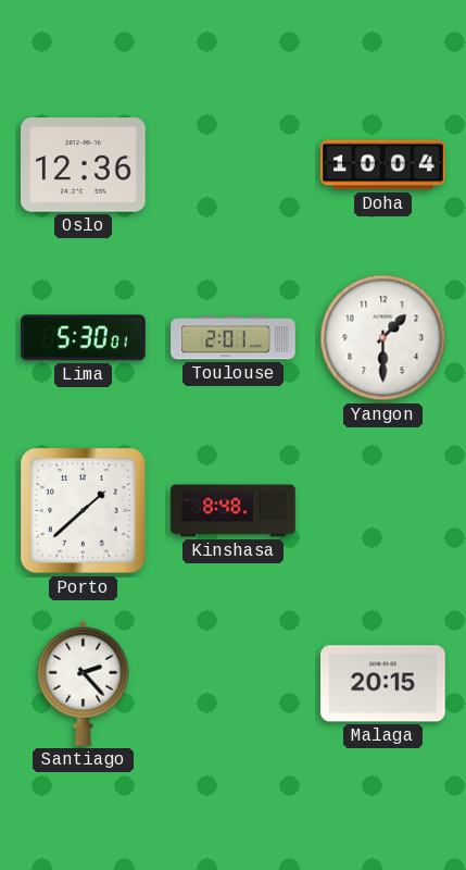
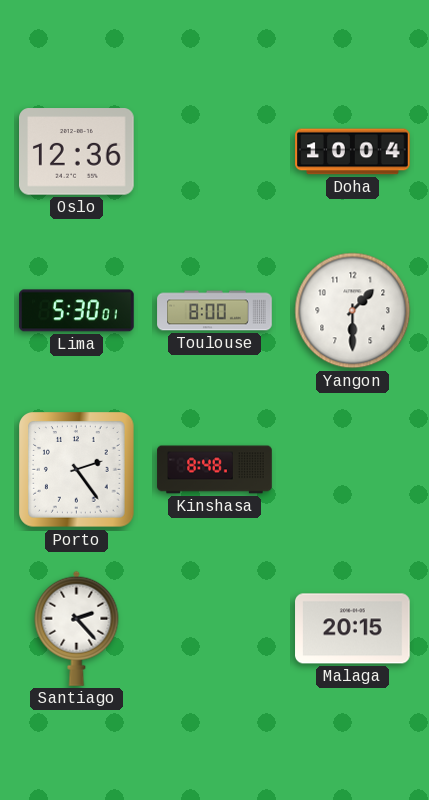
Toulouse: 2:01 -> 8:00
Porto: 1:38 -> 2:24
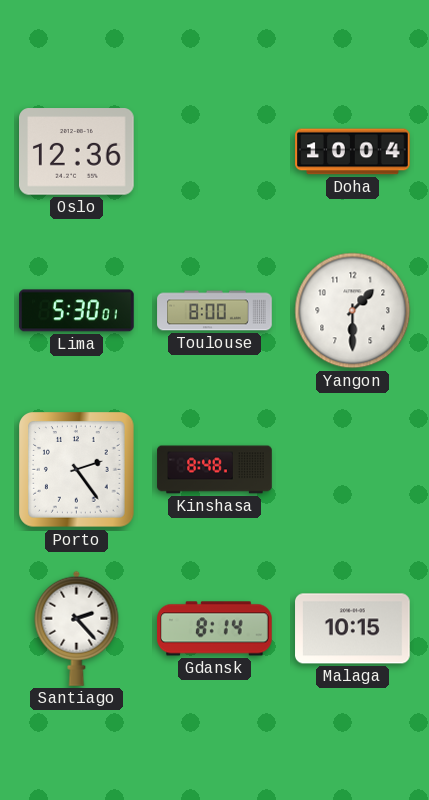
Gdansk: none -> 8:14
Malaga: 20:15 -> 10:15
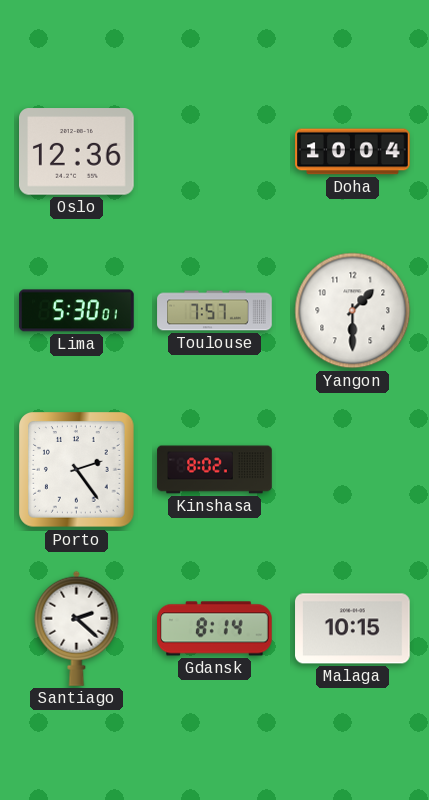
Toulouse: 8:00 -> 7:57
Kinshasa: 8:48 -> 8:02
Santiago: 2:23 -> 2:22
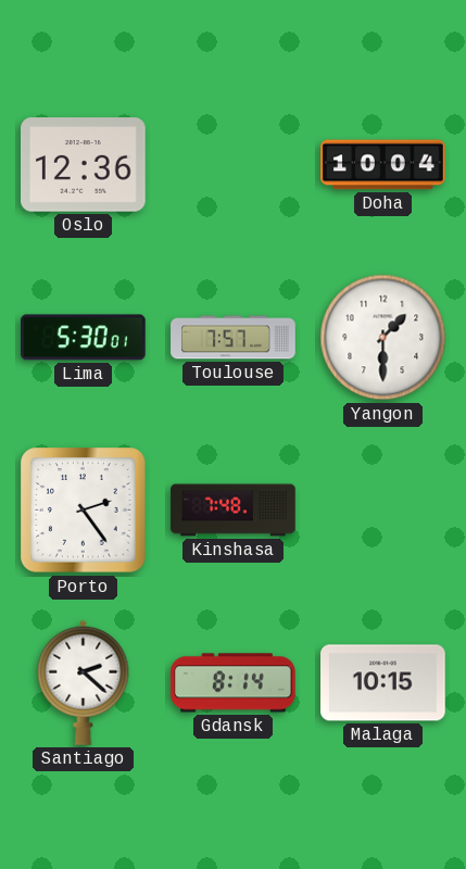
Kinshasa: 8:02 -> 7:48
